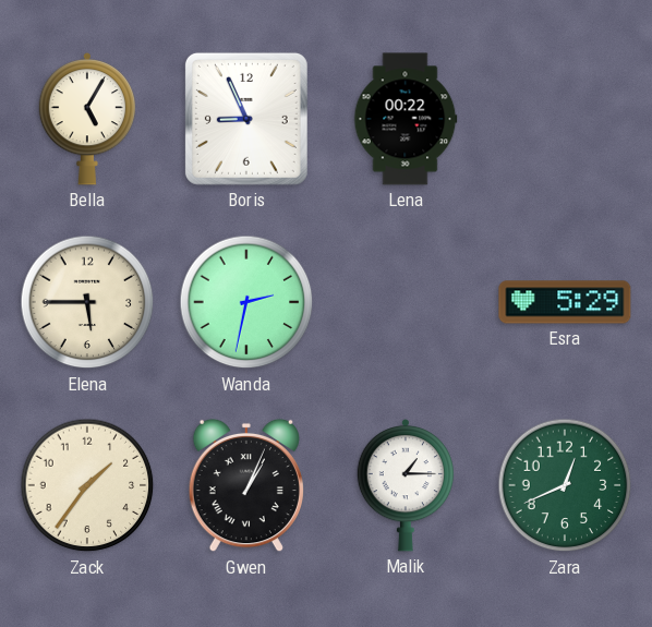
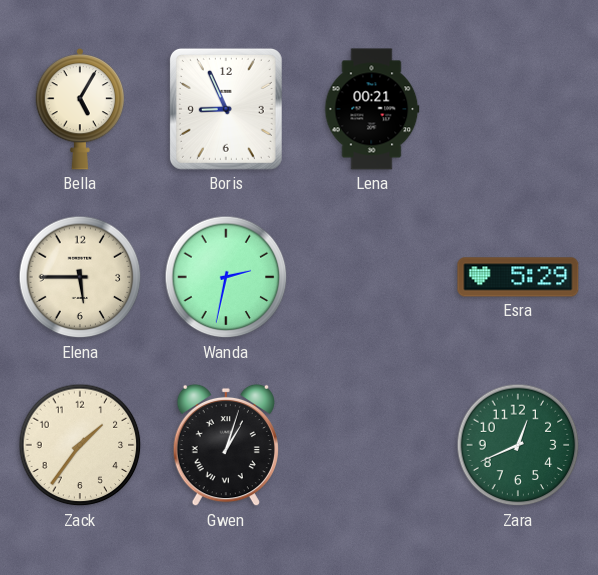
Lena: 00:22 -> 00:21
Gwen: 1:04 -> 1:03
Malik: 1:15 -> none
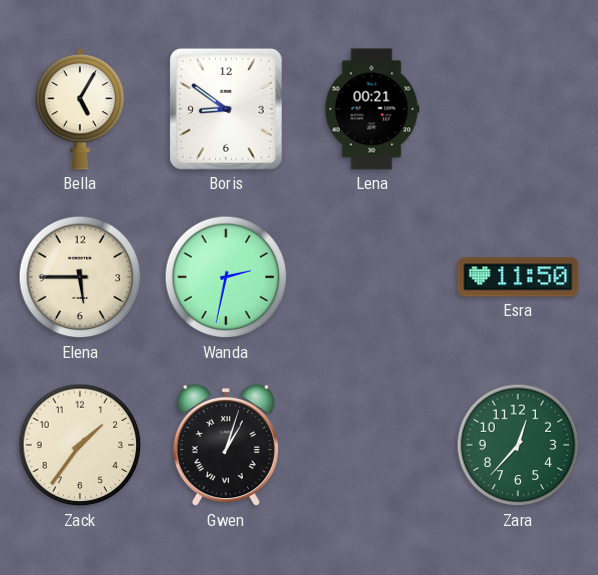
Boris: 8:56 -> 8:51
Esra: 5:29 -> 11:50
Zara: 12:41 -> 12:37
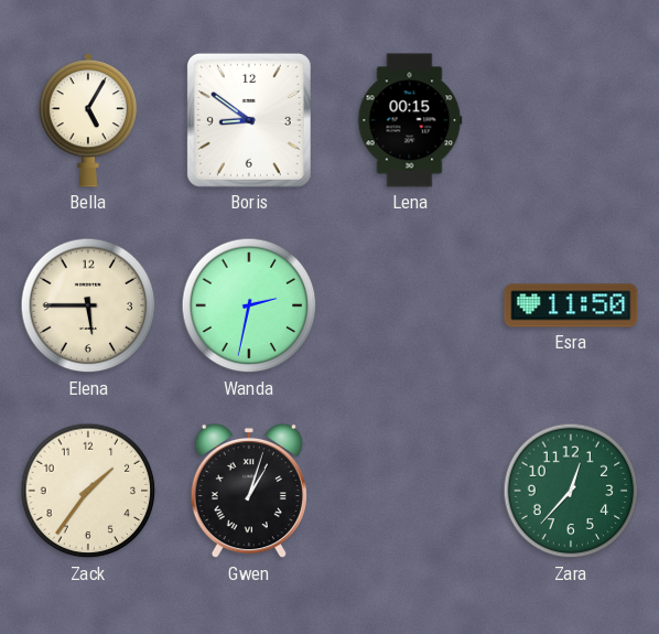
Lena: 00:21 -> 00:15
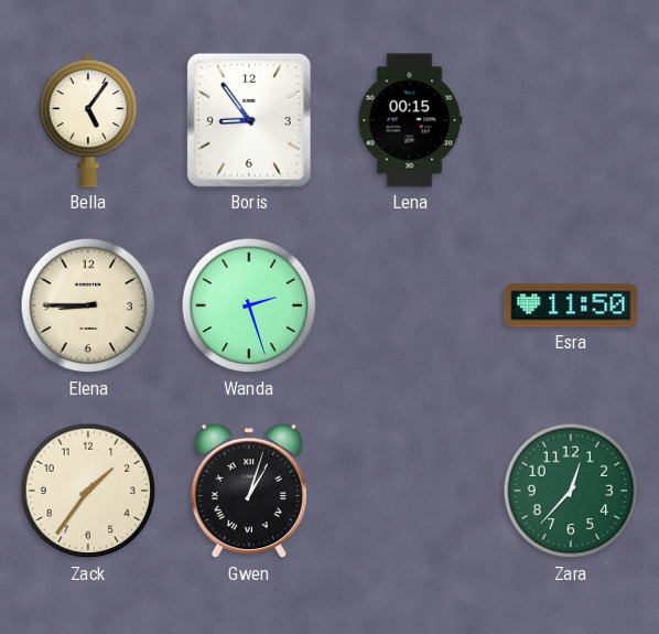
Bella: 5:05 -> 5:06
Boris: 8:51 -> 8:54
Elena: 5:45 -> 8:45
Wanda: 2:32 -> 2:27
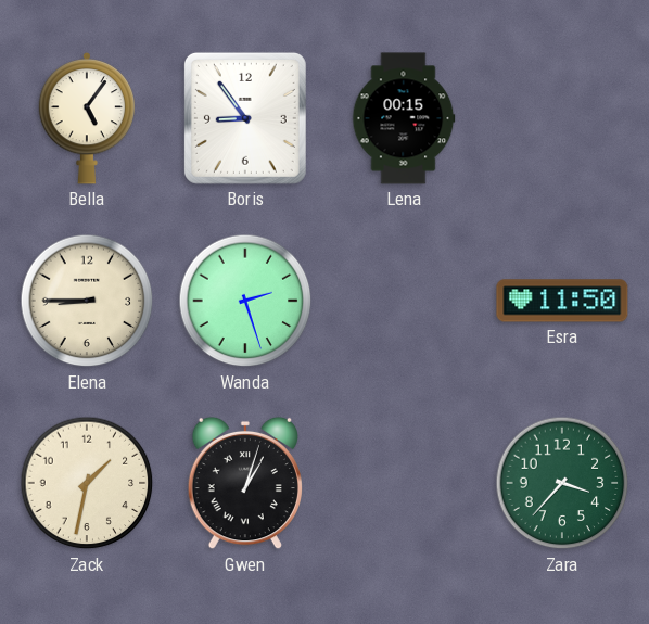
Zack: 1:36 -> 1:32
Zara: 12:37 -> 3:37
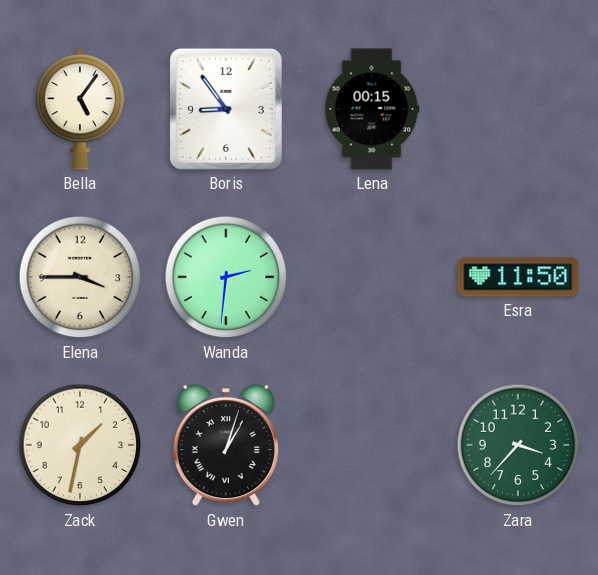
Elena: 8:45 -> 3:45
Wanda: 2:27 -> 2:31
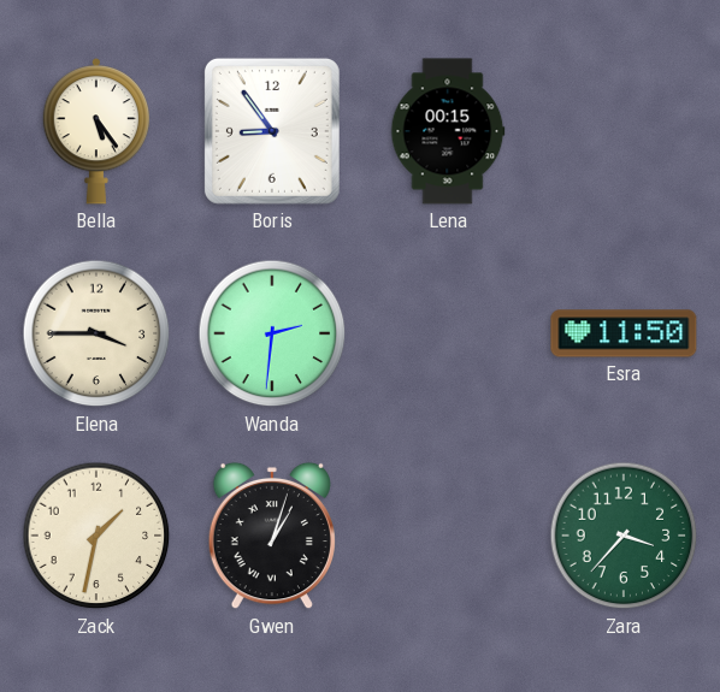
Bella: 5:06 -> 5:24
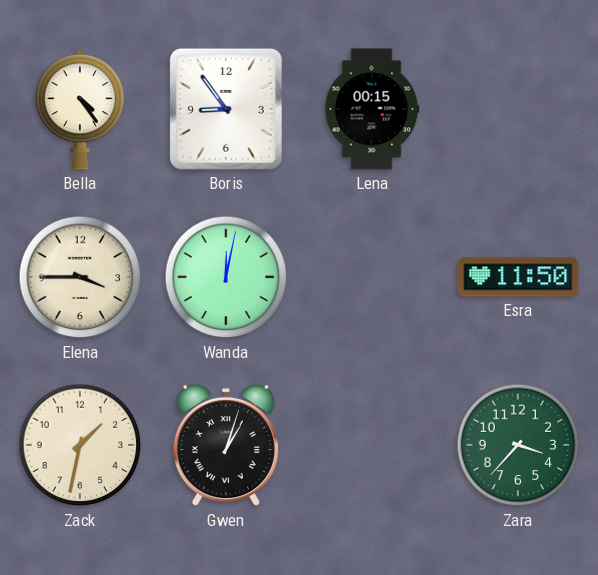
Bella: 5:24 -> 4:24
Wanda: 2:31 -> 12:02
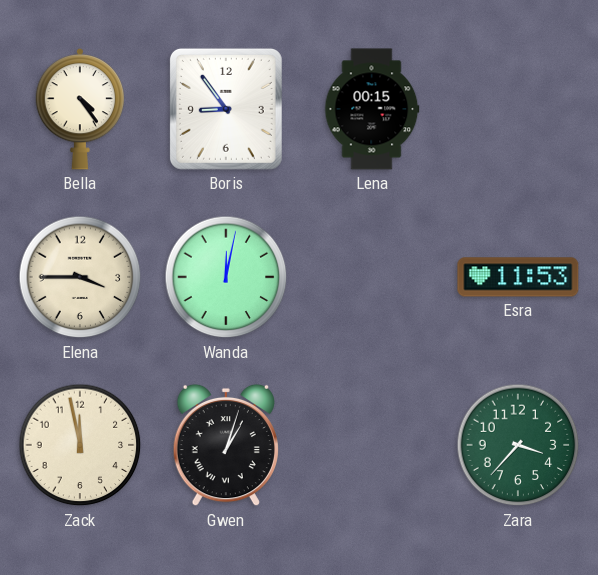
Esra: 11:50 -> 11:53
Zack: 1:32 -> 11:58
